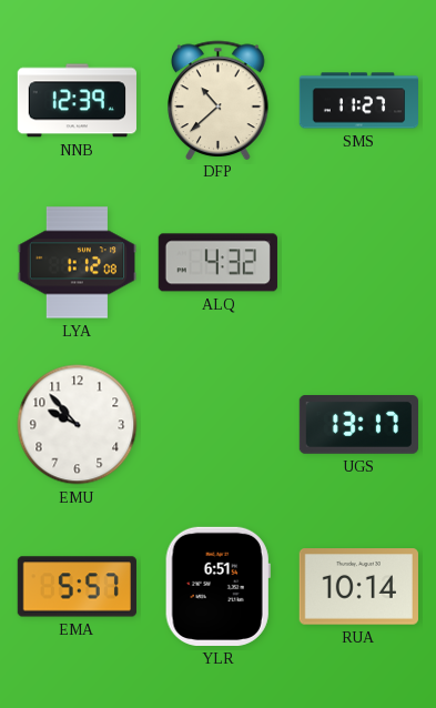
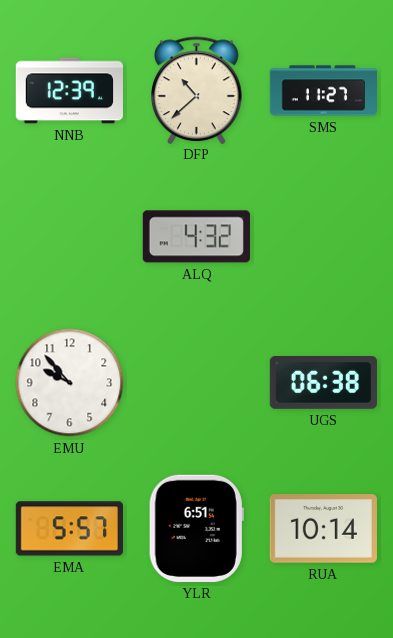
LYA: 1:12 -> none
UGS: 13:17 -> 06:38
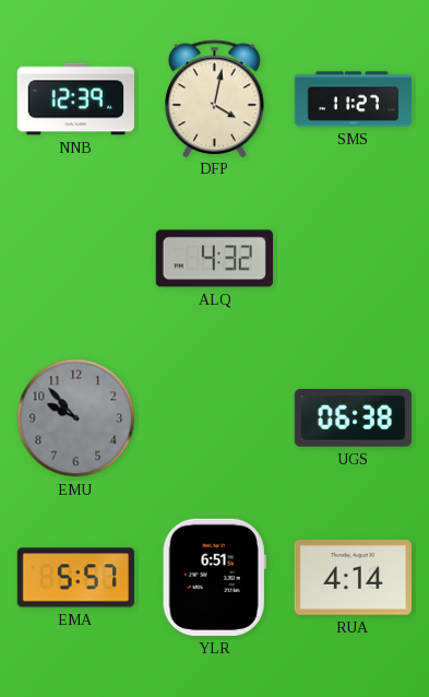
DFP: 10:38 -> 4:02
EMU dial: white -> grey
RUA: 10:14 -> 4:14
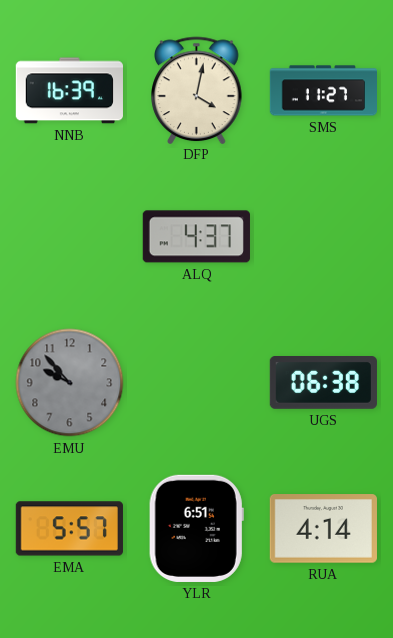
NNB: 12:39 -> 16:39
ALQ: 4:32 -> 4:37
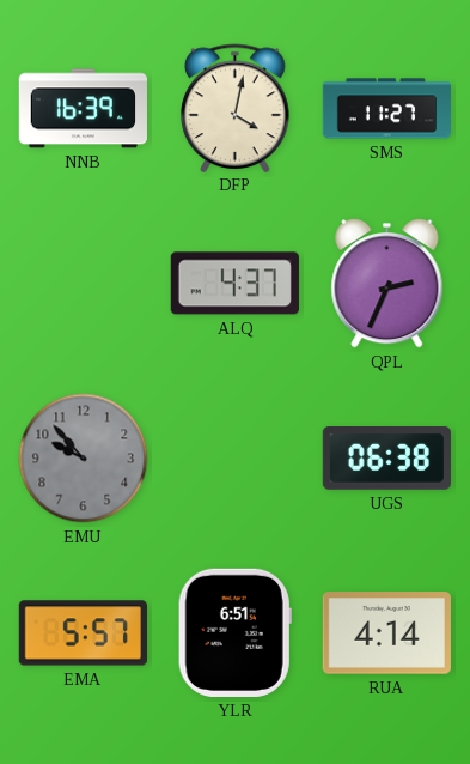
QPL: none -> 2:34
